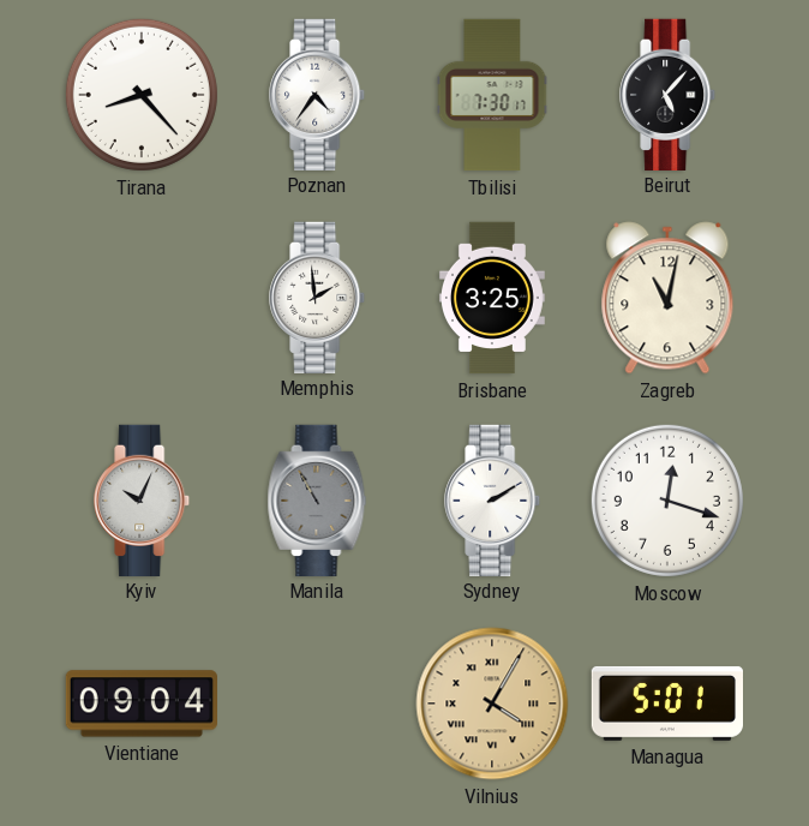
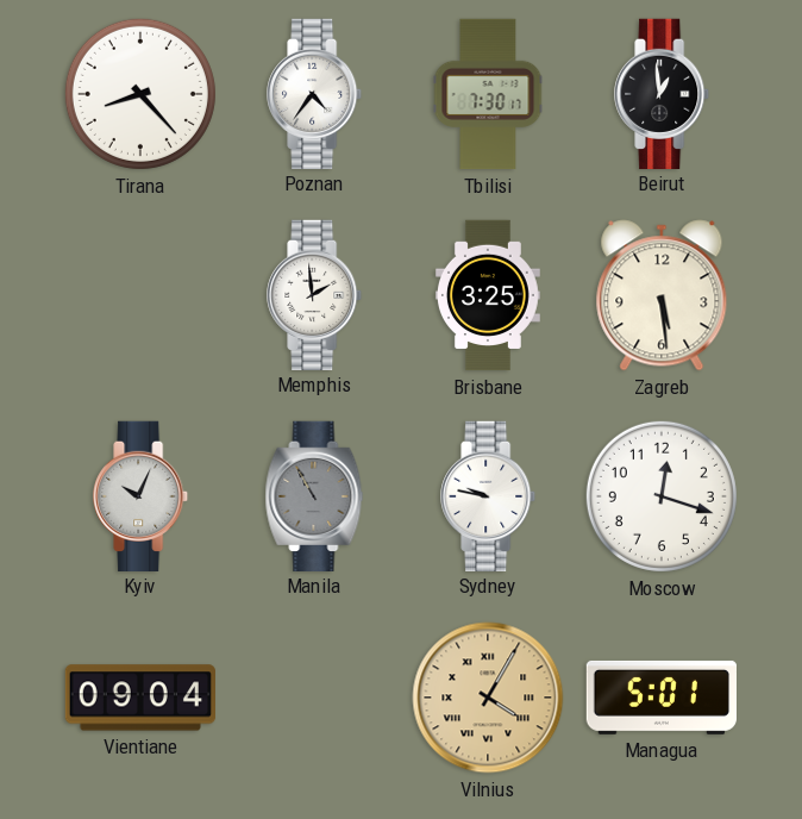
Beirut: 5:07 -> 12:59
Zagreb: 11:02 -> 5:29
Sydney: 2:10 -> 9:47
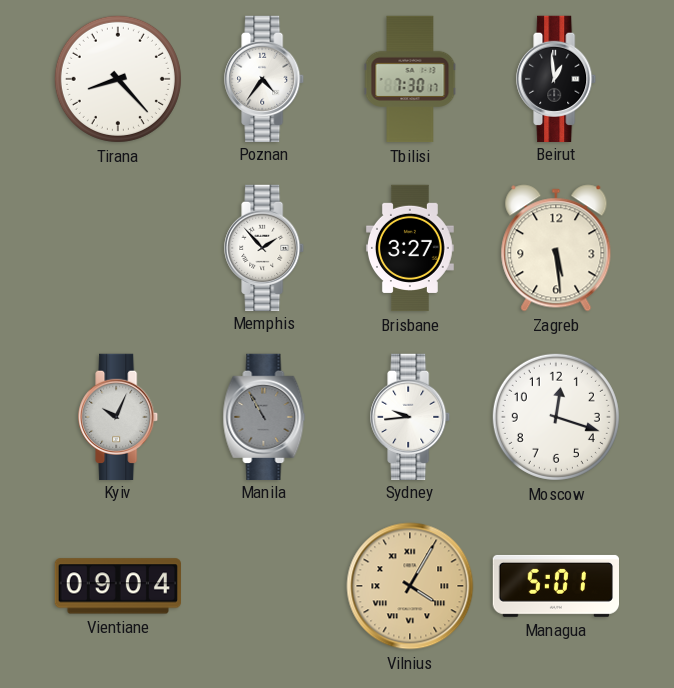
Memphis: 1:59 -> 1:53
Brisbane: 3:25 -> 3:27
Sydney: 9:47 -> 9:44
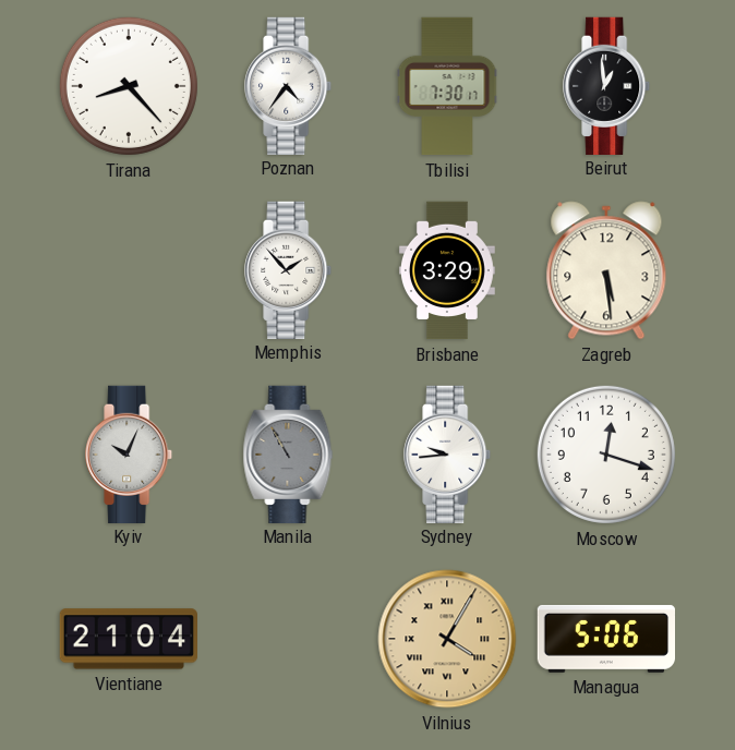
Brisbane: 3:27 -> 3:29
Vientiane: 09:04 -> 21:04
Managua: 5:01 -> 5:06
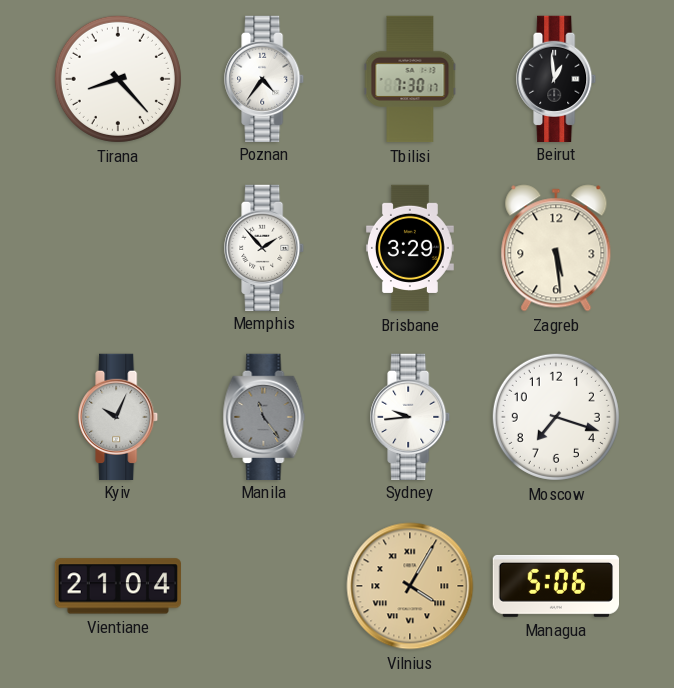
Manila: 10:55 -> 11:24
Moscow: 12:18 -> 7:18
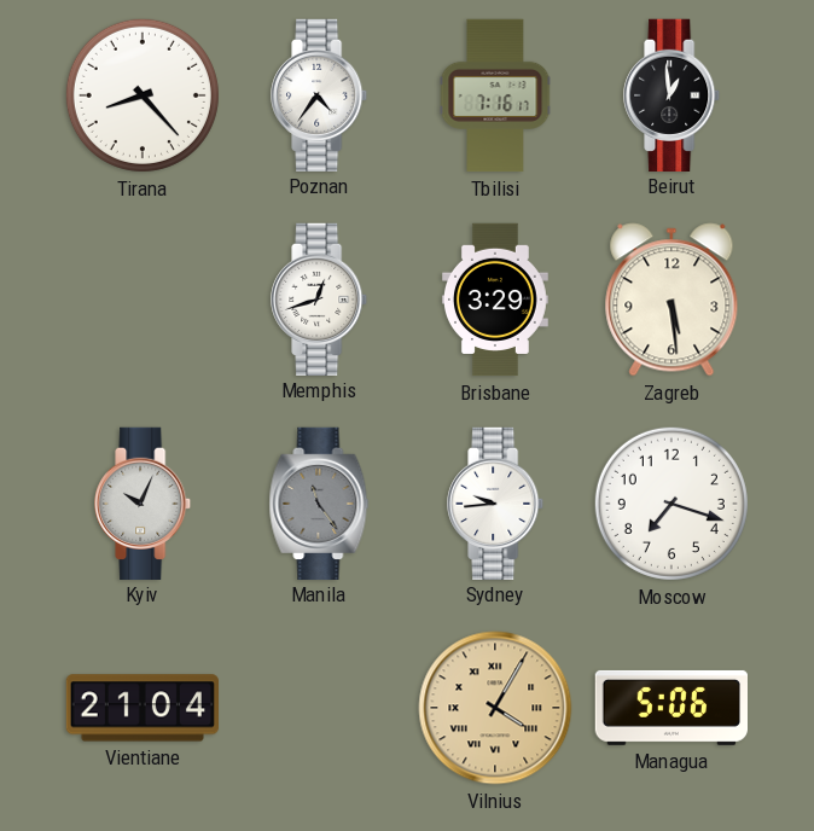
Tbilisi: 7:30 -> 7:16
Memphis: 1:53 -> 12:42
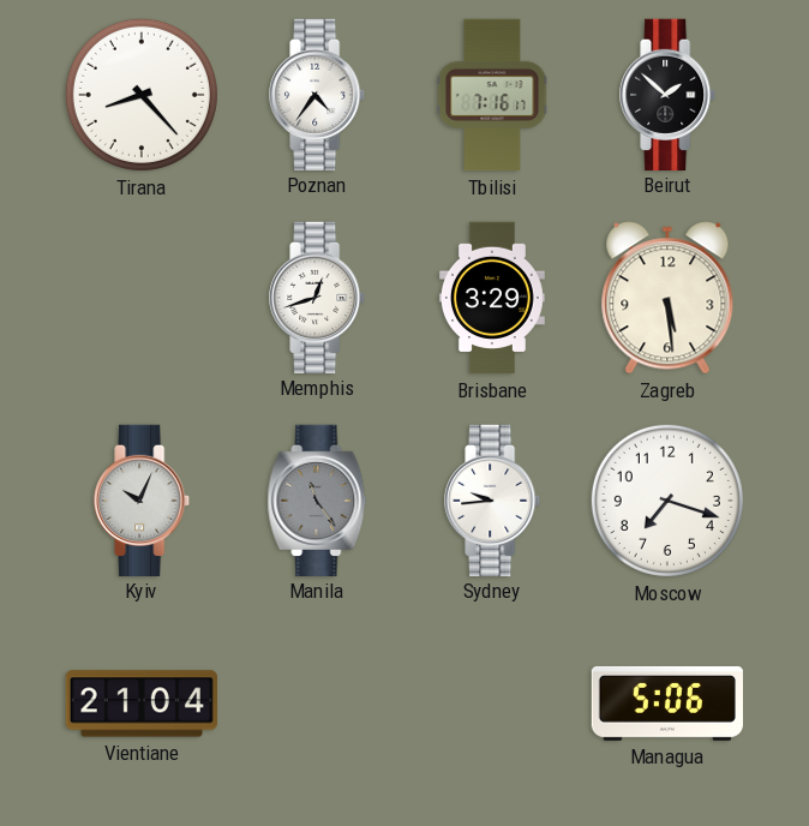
Beirut: 12:59 -> 1:52
Vilnius: 4:05 -> none
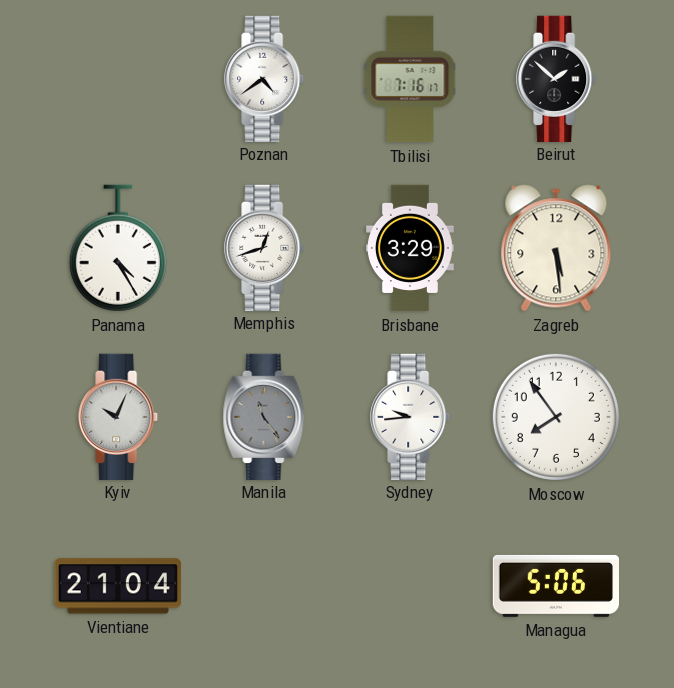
Tirana: 8:23 -> none
Poznan: 4:36 -> 4:39
Panama: none -> 4:25
Moscow: 7:18 -> 7:54
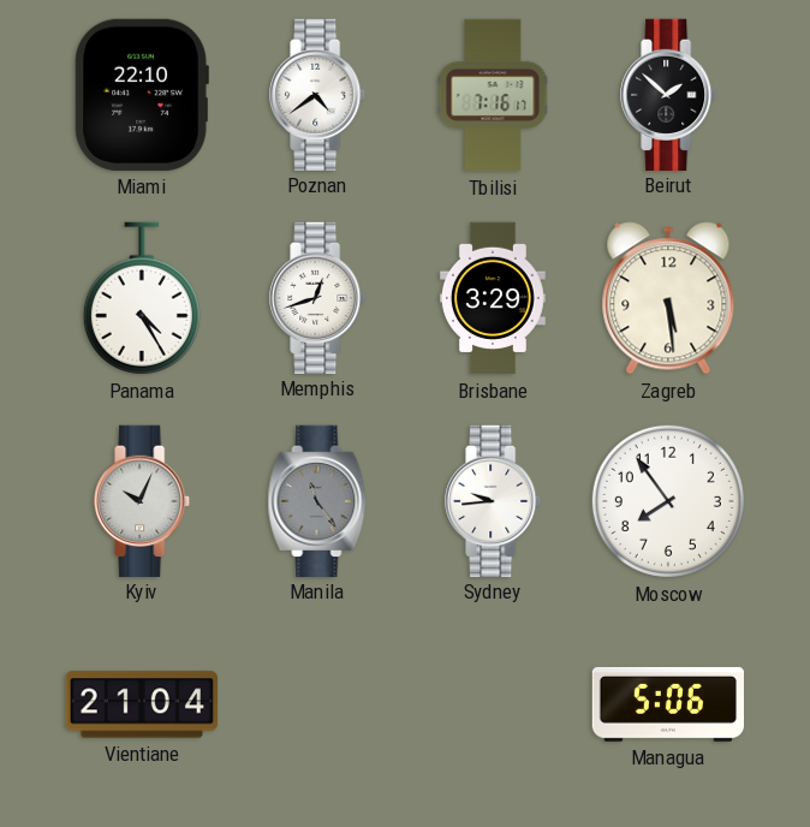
Miami: none -> 22:10
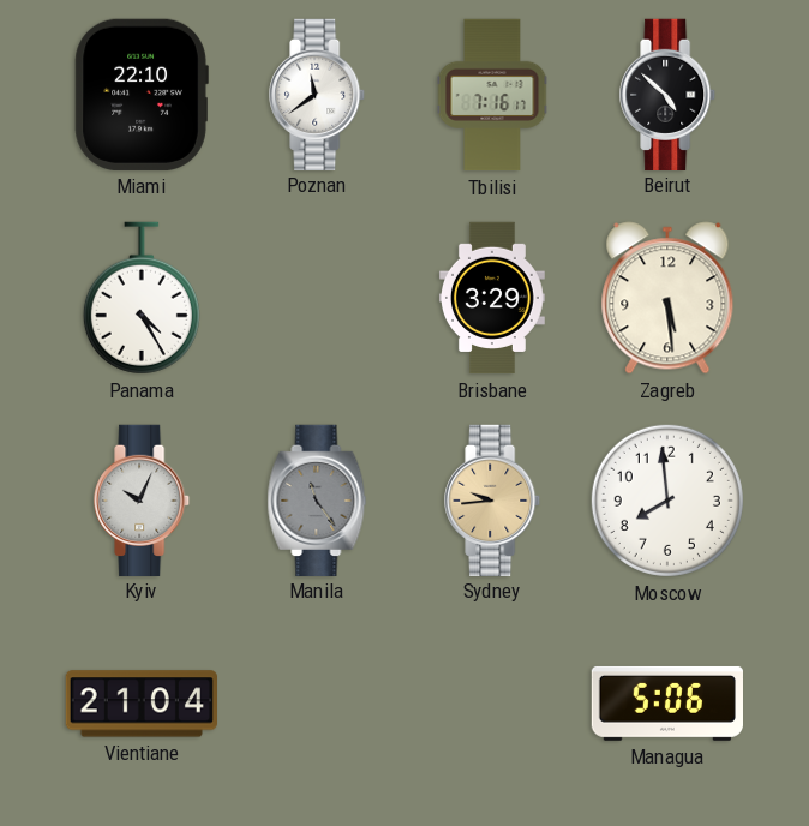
Poznan: 4:39 -> 11:39
Beirut: 1:52 -> 4:52
Memphis: 12:42 -> none
Sydney dial: white -> champagne
Moscow: 7:54 -> 7:59
